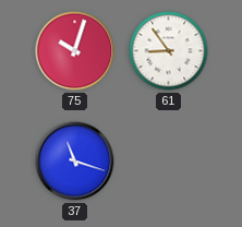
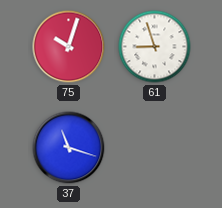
61: 8:54 -> 8:57
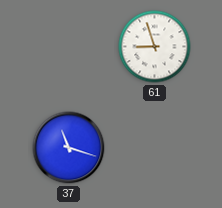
75: 10:03 -> none
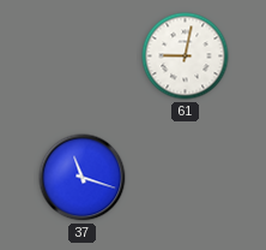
61: 8:57 -> 9:02
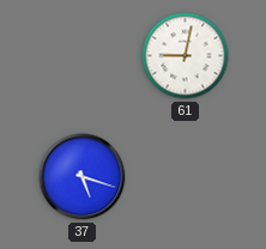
37: 11:18 -> 5:18
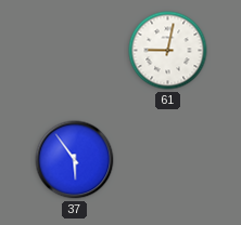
37: 5:18 -> 5:54
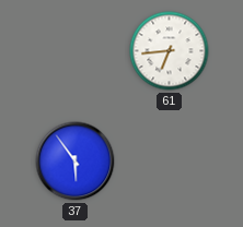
61: 9:02 -> 6:44
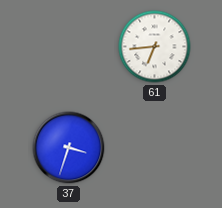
37: 5:54 -> 3:33
